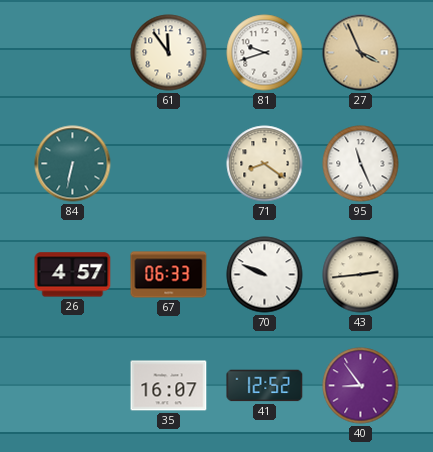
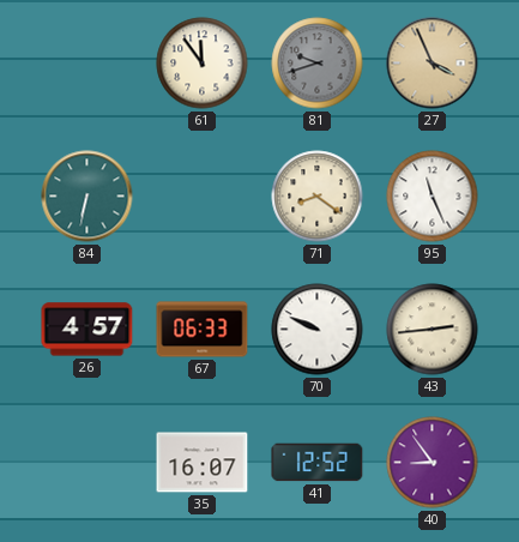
81 dial: white -> grey
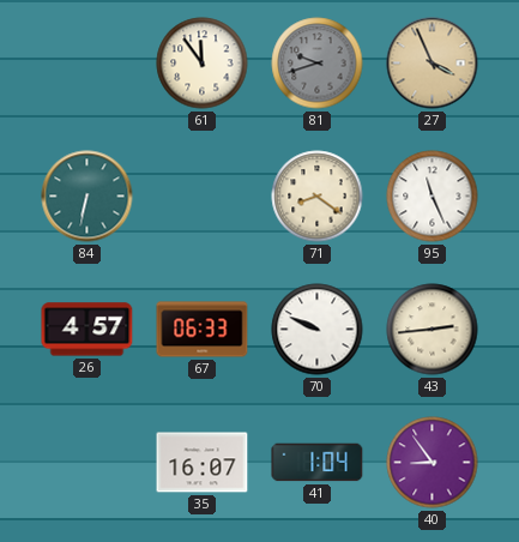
41: 12:52 -> 1:04
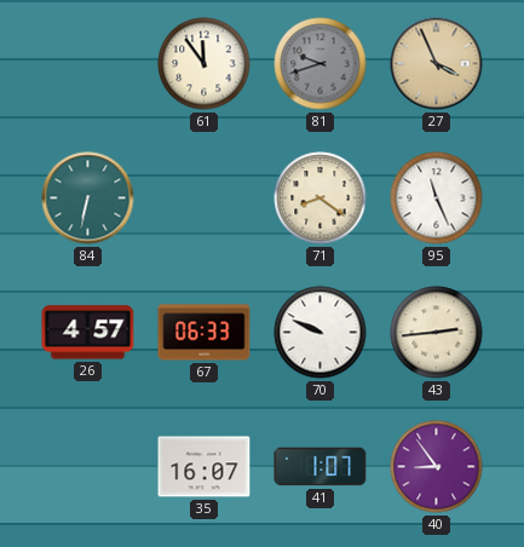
41: 1:04 -> 1:07
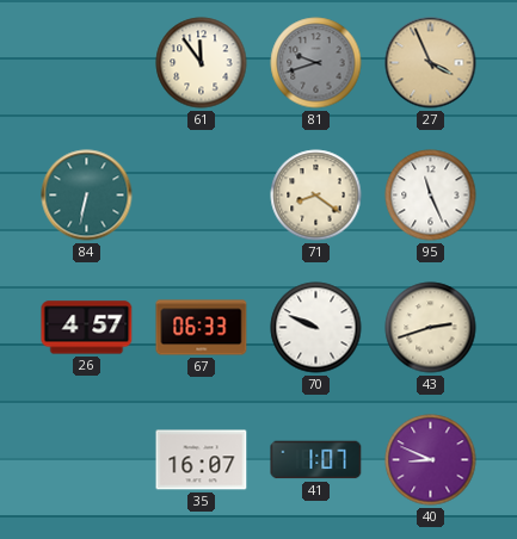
43: 2:44 -> 2:42
40: 8:54 -> 8:49
